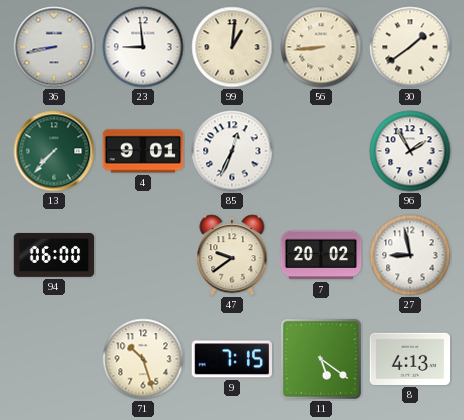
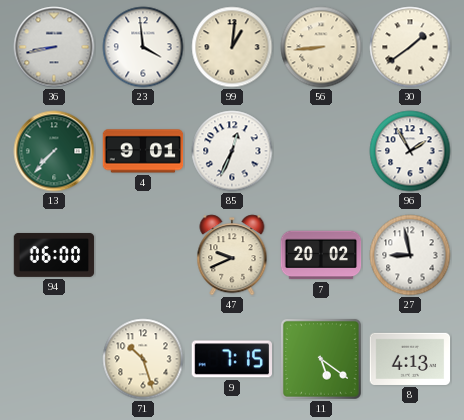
23: 8:59 -> 3:59
47: 9:39 -> 9:41
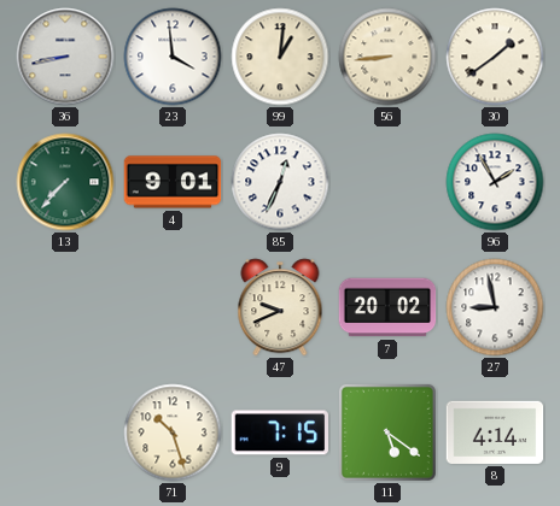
94: 06:00 -> none
8: 4:13 -> 4:14
